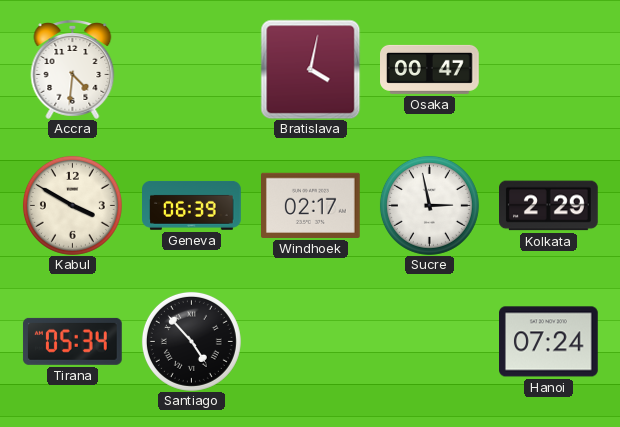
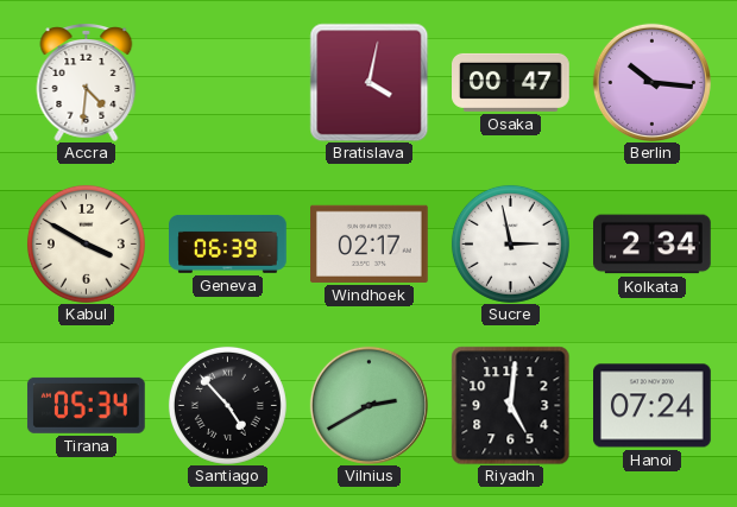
Berlin: none -> 10:16
Kolkata: 2:29 -> 2:34
Vilnius: none -> 2:40
Riyadh: none -> 5:01
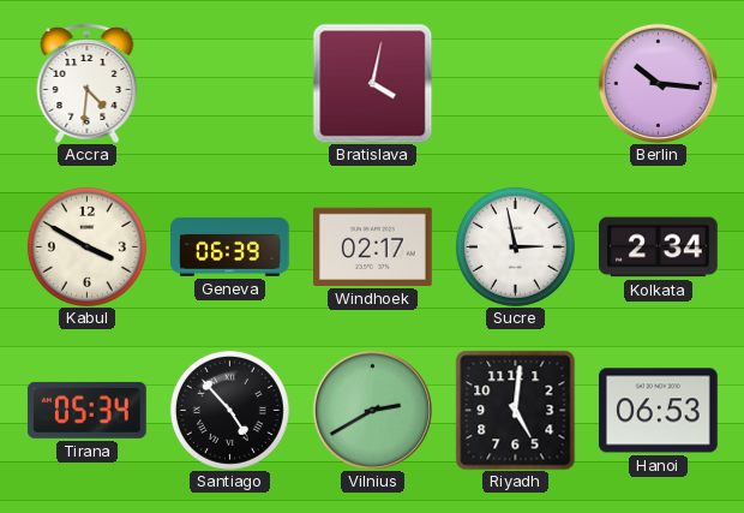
Osaka: 00:47 -> none
Hanoi: 07:24 -> 06:53
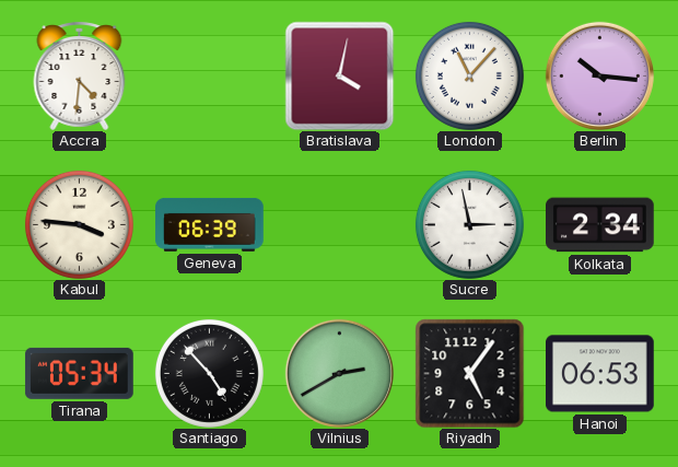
London: none -> 11:07
Kabul: 3:50 -> 3:46
Windhoek: 02:17 -> none
Riyadh: 5:01 -> 5:06
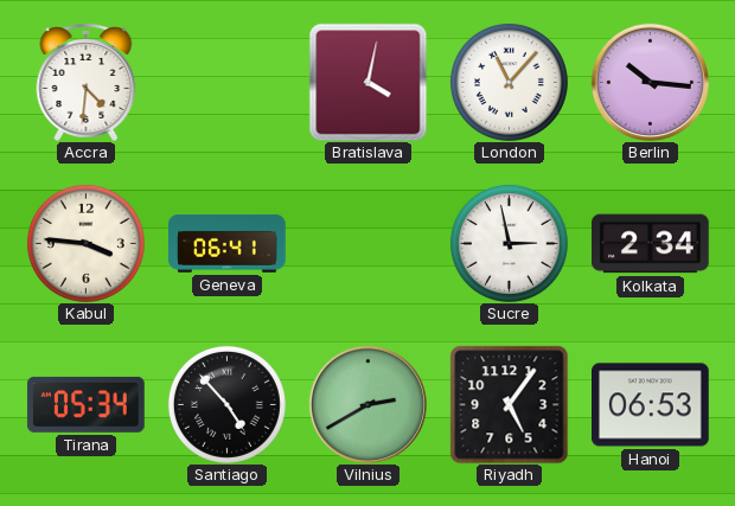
Geneva: 06:39 -> 06:41
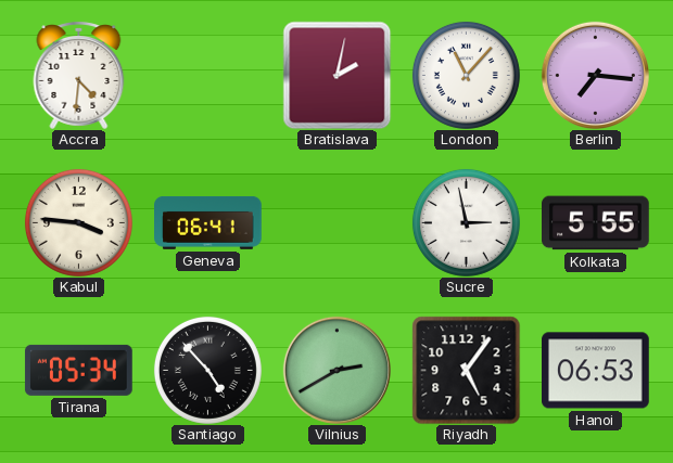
Bratislava: 4:02 -> 2:02
Berlin: 10:16 -> 7:16
Kolkata: 2:34 -> 5:55
